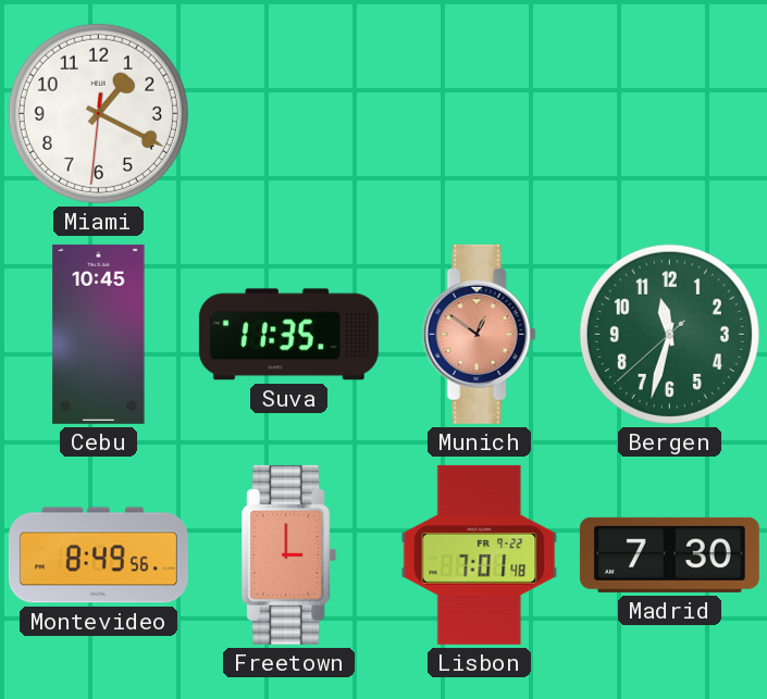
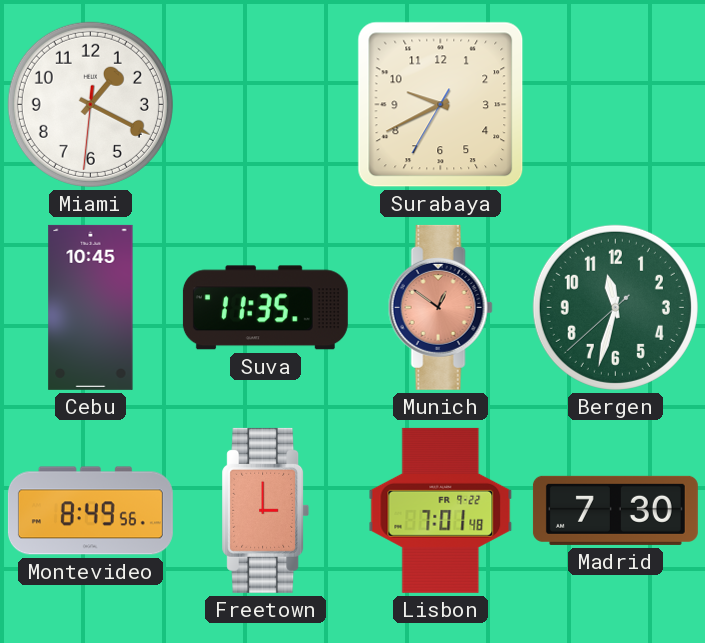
Surabaya: none -> 9:40
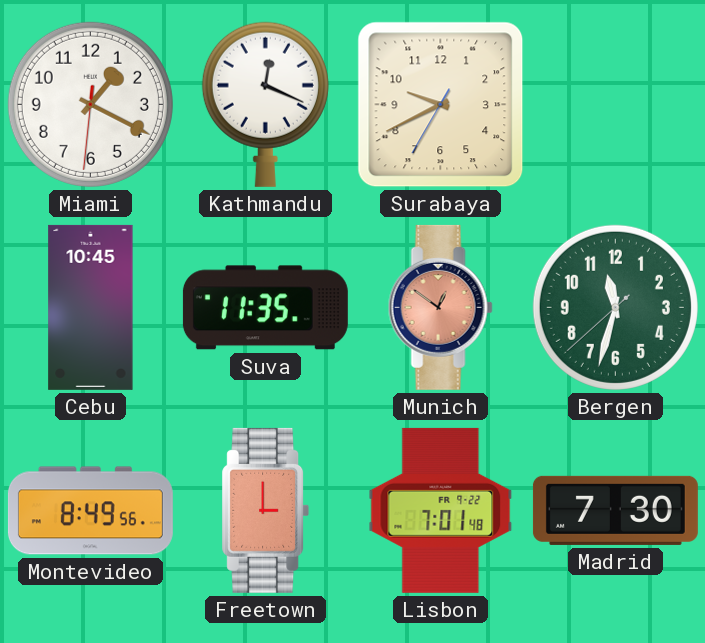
Kathmandu: none -> 12:19
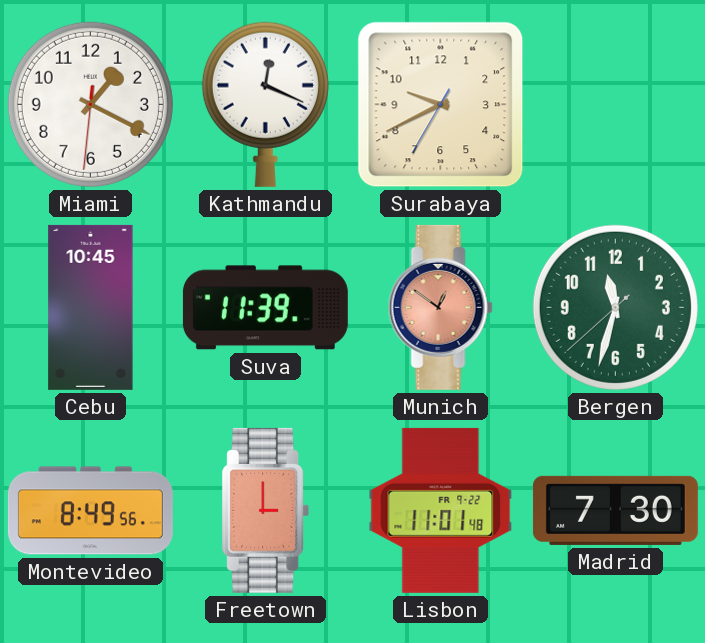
Suva: 11:35 -> 11:39
Lisbon: 7:01 -> 11:01
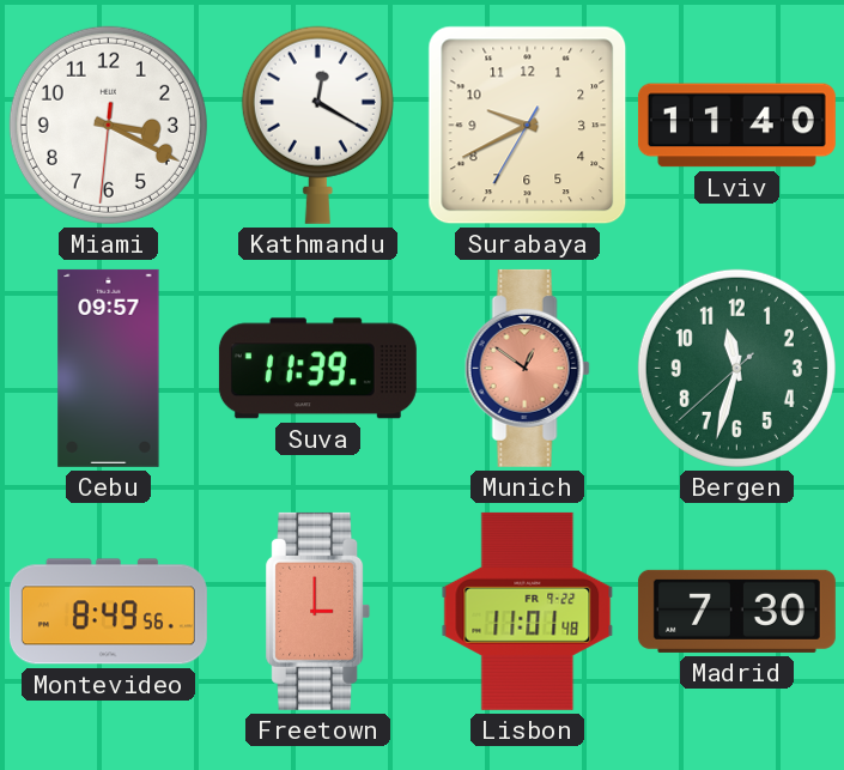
Miami: 1:19 -> 3:19
Kathmandu: 12:19 -> 12:20
Lviv: none -> 11:40
Cebu: 10:45 -> 09:57
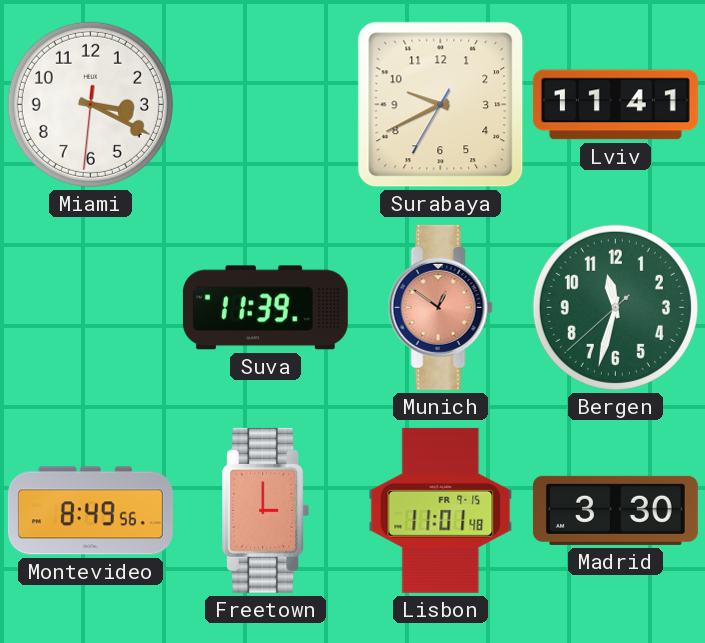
Kathmandu: 12:20 -> none
Lviv: 11:40 -> 11:41
Cebu: 09:57 -> none
Lisbon date: FR 9-22 -> FR 9-15
Madrid: 7:30 -> 3:30
